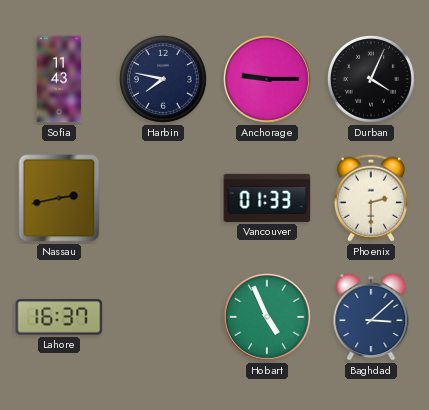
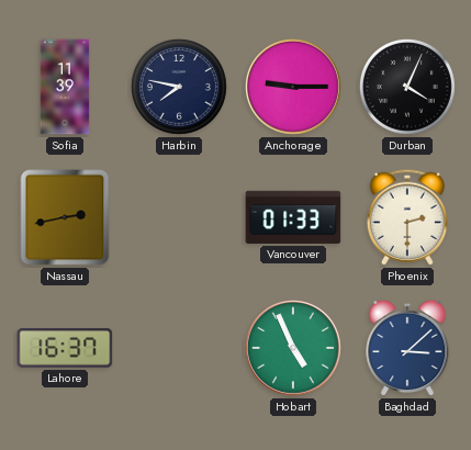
Sofia: 11:43 -> 11:39
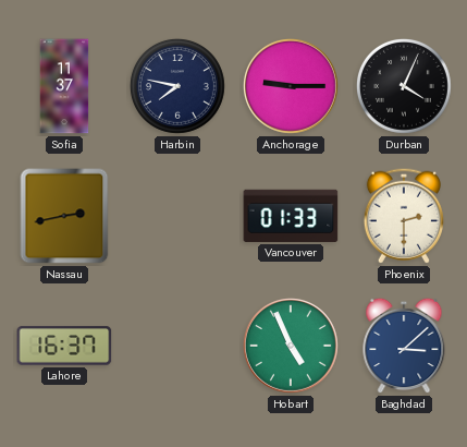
Sofia: 11:39 -> 11:37
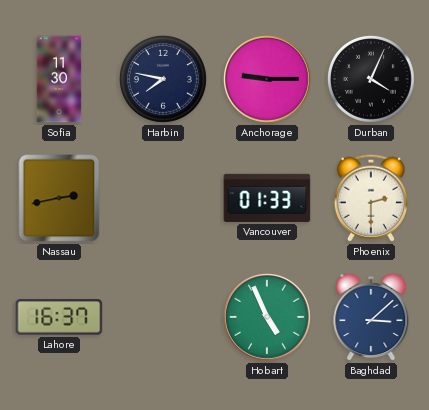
Sofia: 11:37 -> 11:30
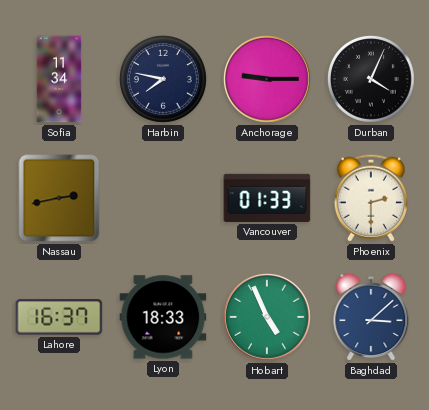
Sofia: 11:30 -> 11:34
Lyon: none -> 18:33
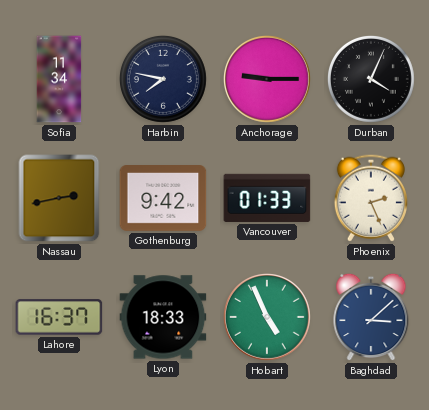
Gothenburg: none -> 9:42
Phoenix: 2:30 -> 2:26
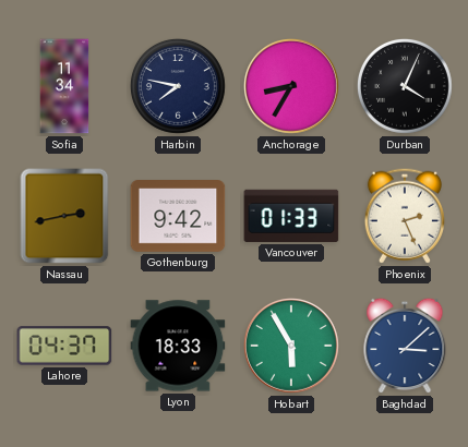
Anchorage: 9:15 -> 8:35
Lahore: 16:37 -> 04:37
Hobart: 4:56 -> 5:55
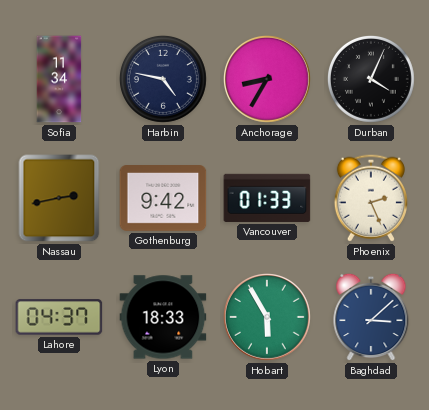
Harbin: 7:47 -> 4:47
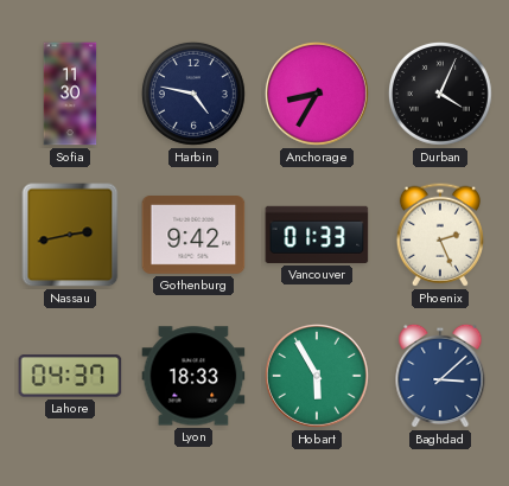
Sofia: 11:34 -> 11:30
